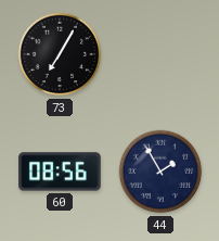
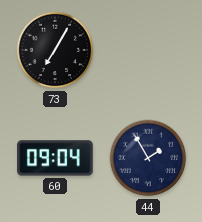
60: 08:56 -> 09:04
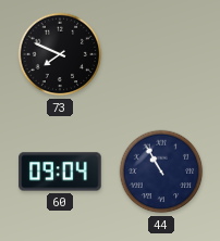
73: 7:05 -> 7:49
44: 1:55 -> 10:55
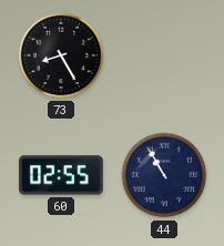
73: 7:49 -> 8:25
60: 09:04 -> 02:55
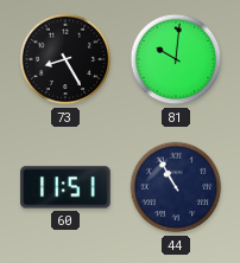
81: none -> 10:01
60: 02:55 -> 11:51
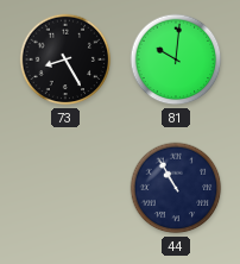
60: 11:51 -> none
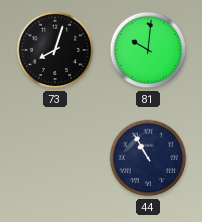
73: 8:25 -> 8:03
